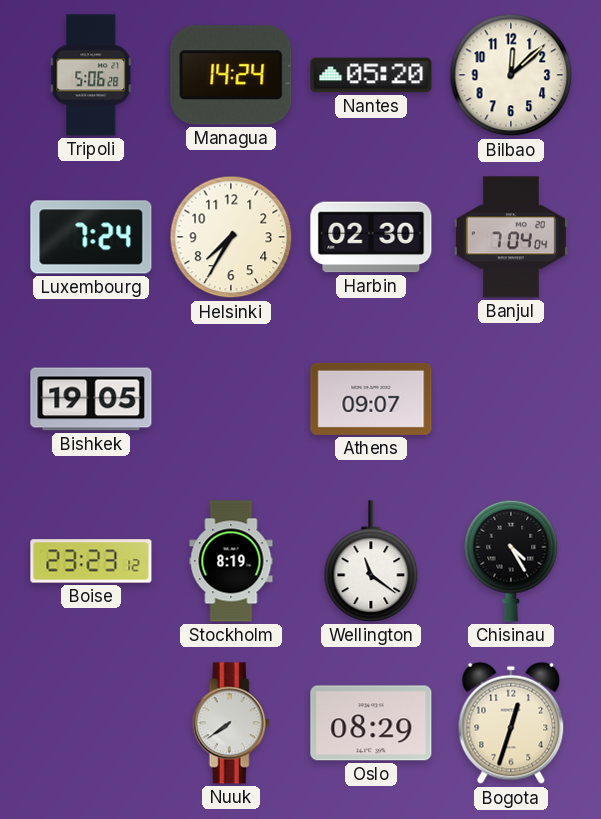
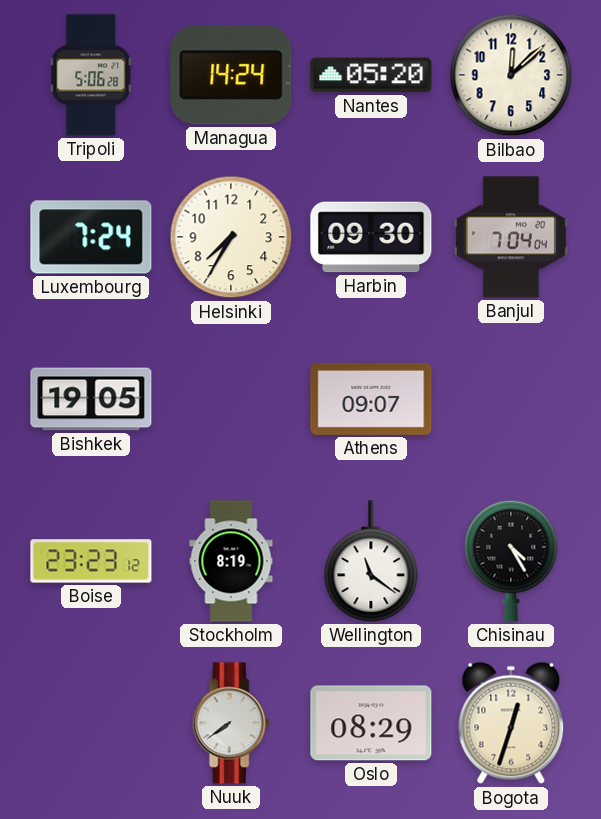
Harbin: 02:30 -> 09:30
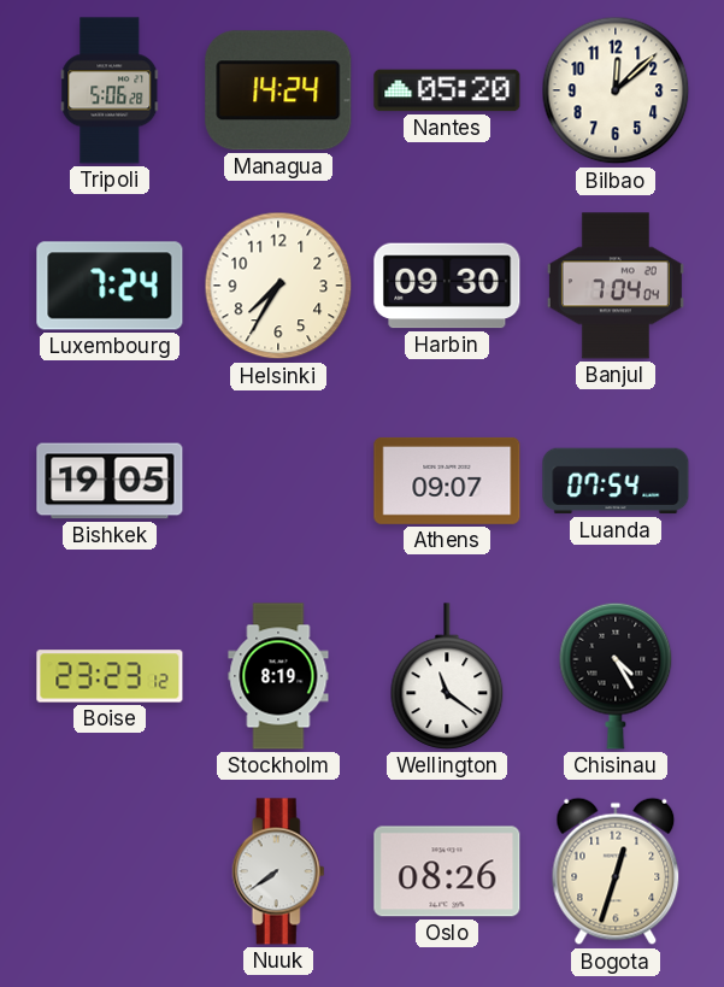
Luanda: none -> 07:54
Oslo: 08:29 -> 08:26
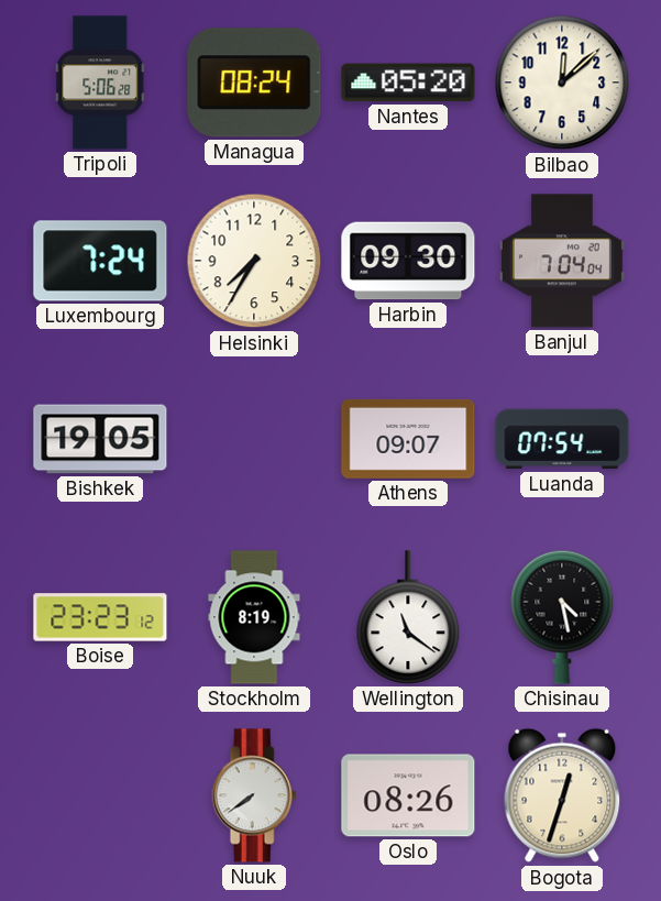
Managua: 14:24 -> 08:24
Chisinau: 4:25 -> 4:28
